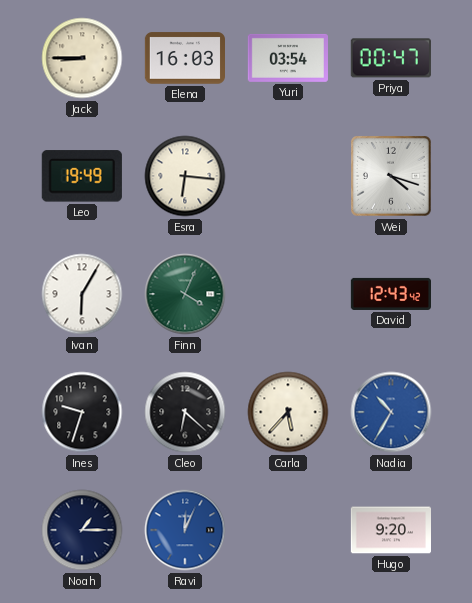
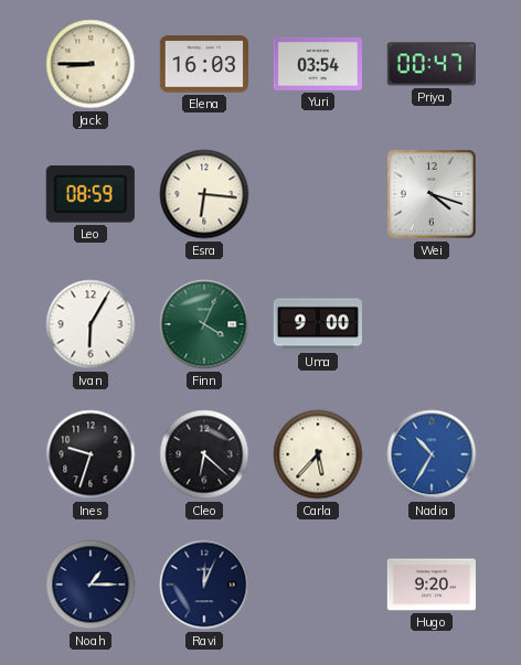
Leo: 19:49 -> 08:59
Uma: none -> 9:00
David: 12:43 -> none
Ravi dial: blue -> navy
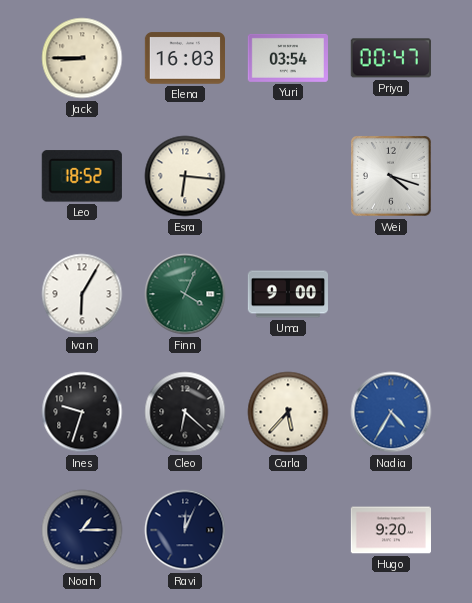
Leo: 08:59 -> 18:52
Nadia: 10:35 -> 4:35
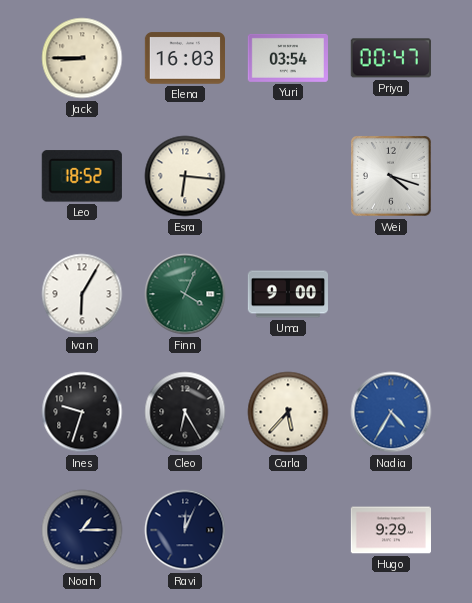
Cleo: 6:22 -> 6:25
Hugo: 9:20 -> 9:29
